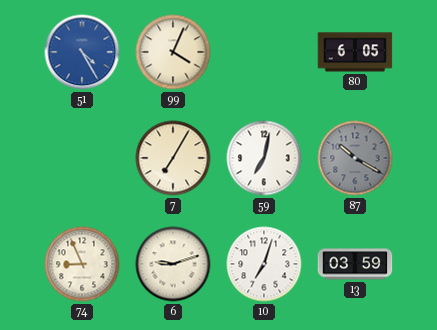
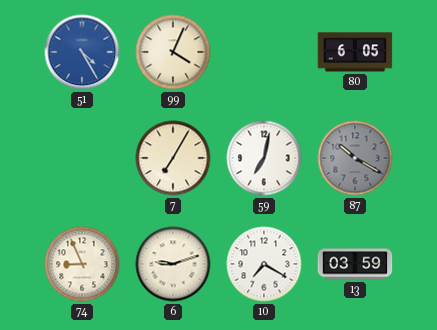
10: 7:03 -> 7:20
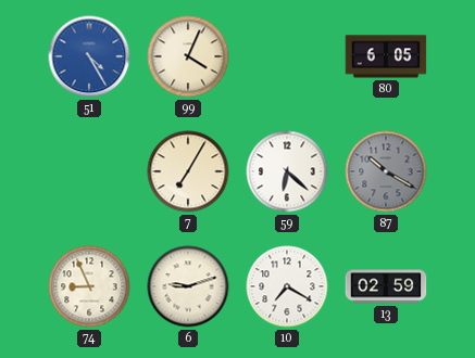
59: 7:02 -> 6:22
13: 03:59 -> 02:59
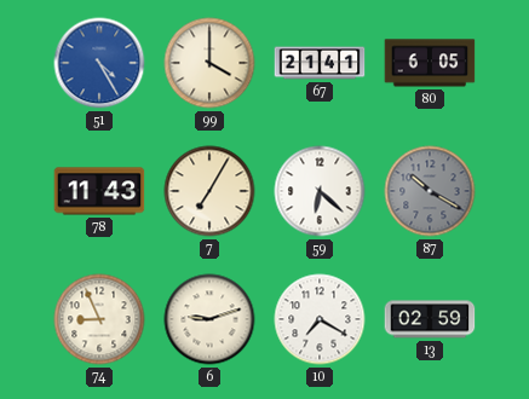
99: 4:04 -> 4:00
67: none -> 21:41
78: none -> 11:43
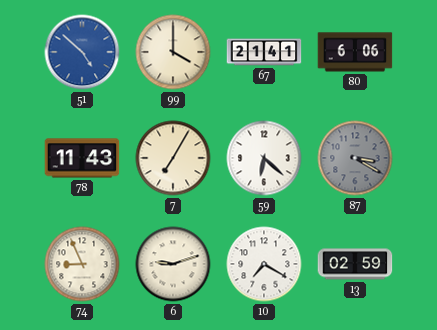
51: 4:25 -> 4:52
80: 6:05 -> 6:06
87: 10:20 -> 3:20
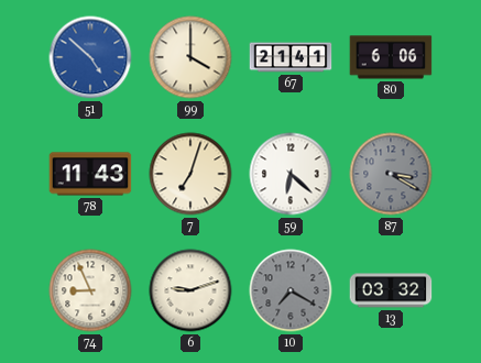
7: 7:05 -> 7:03
10 dial: white -> grey
13: 02:59 -> 03:32
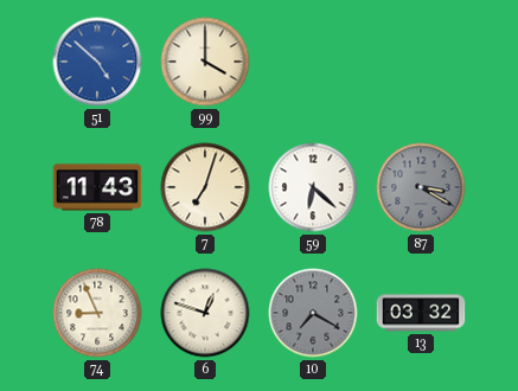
67: 21:41 -> none
80: 6:06 -> none
6: 9:12 -> 12:48
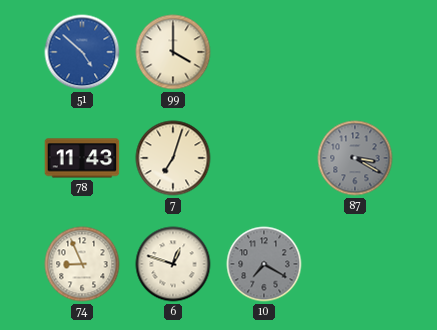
59: 6:22 -> none
13: 03:32 -> none
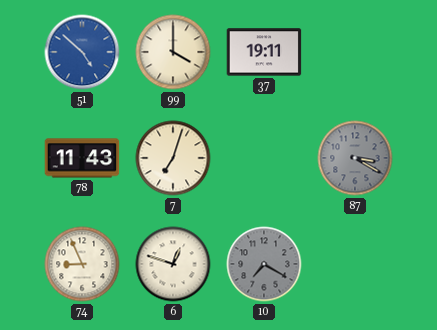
37: none -> 19:11
